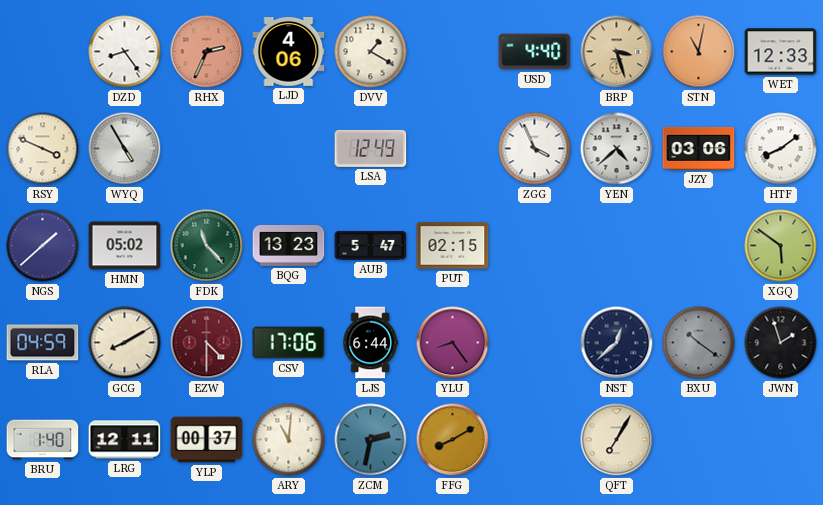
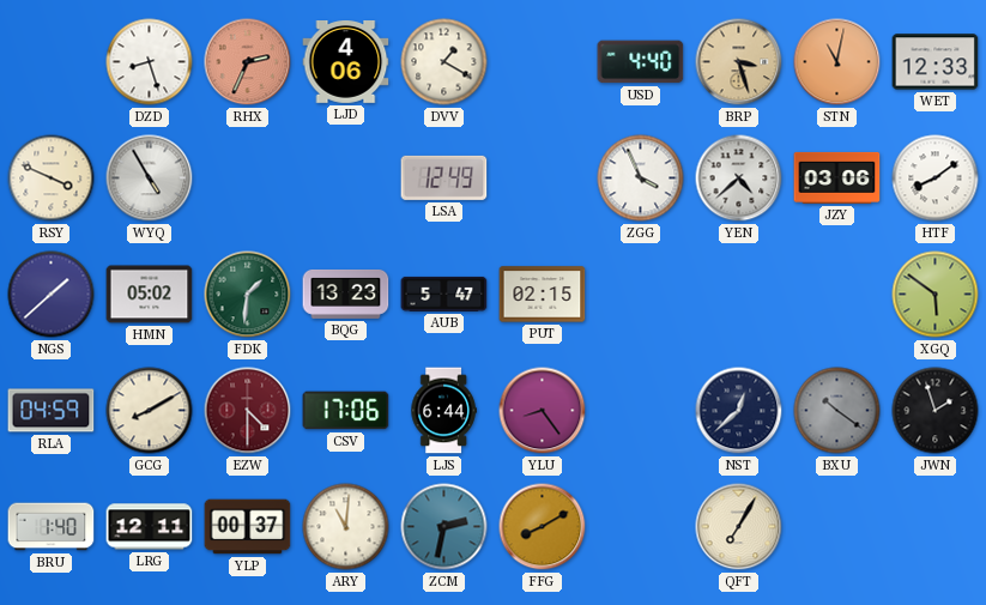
DZD: 8:24 -> 8:27
FDK: 11:23 -> 1:31
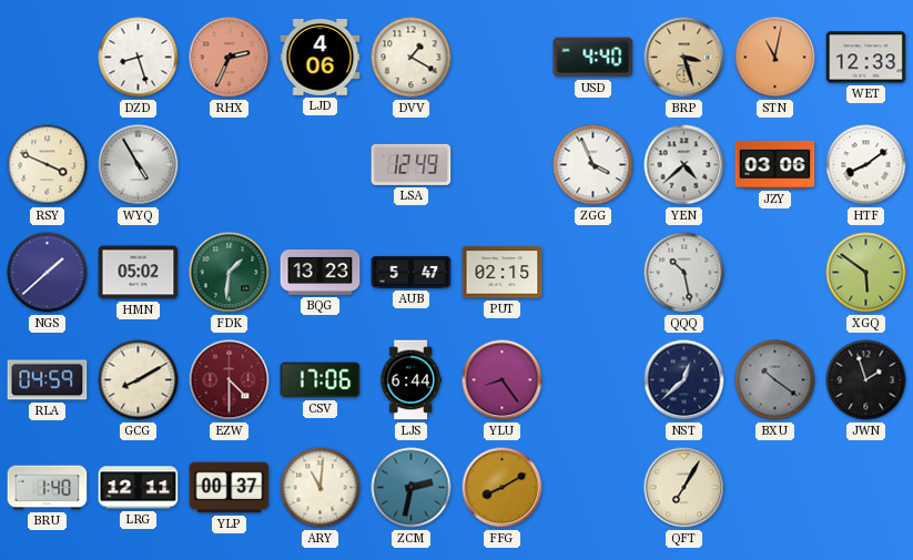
QQQ: none -> 10:28
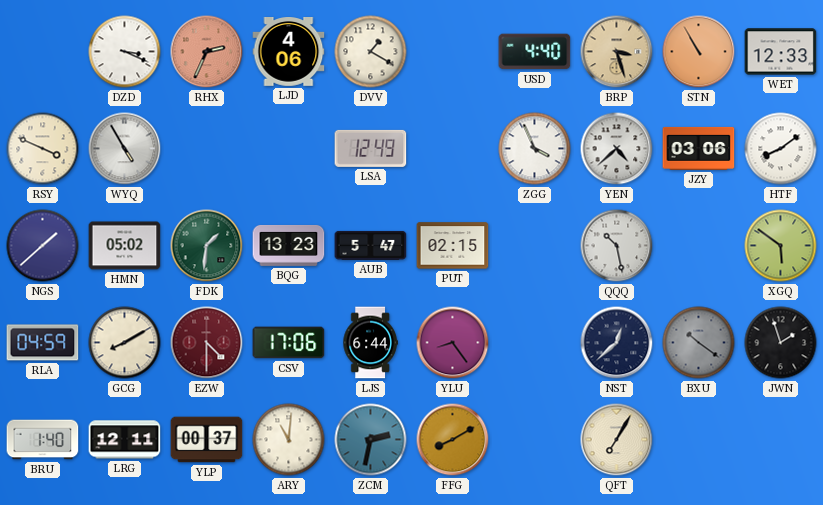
DZD: 8:27 -> 3:19
STN: 11:02 -> 10:55
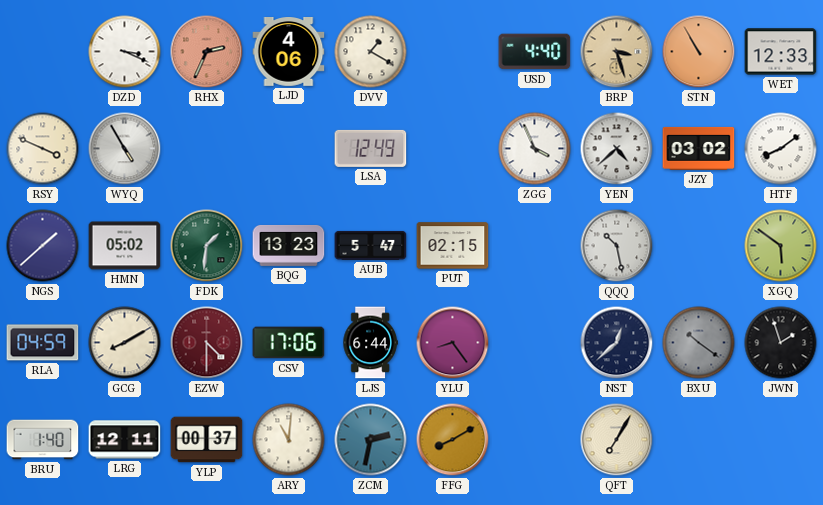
JZY: 03:06 -> 03:02
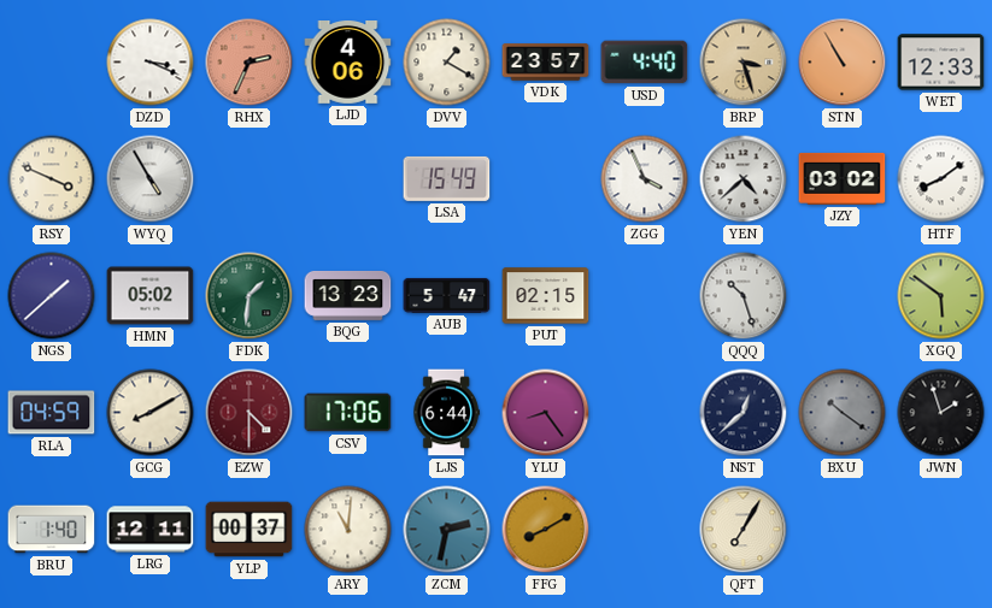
VDK: none -> 23:57
LSA: 12:49 -> 15:49
QQQ: 10:28 -> 10:27
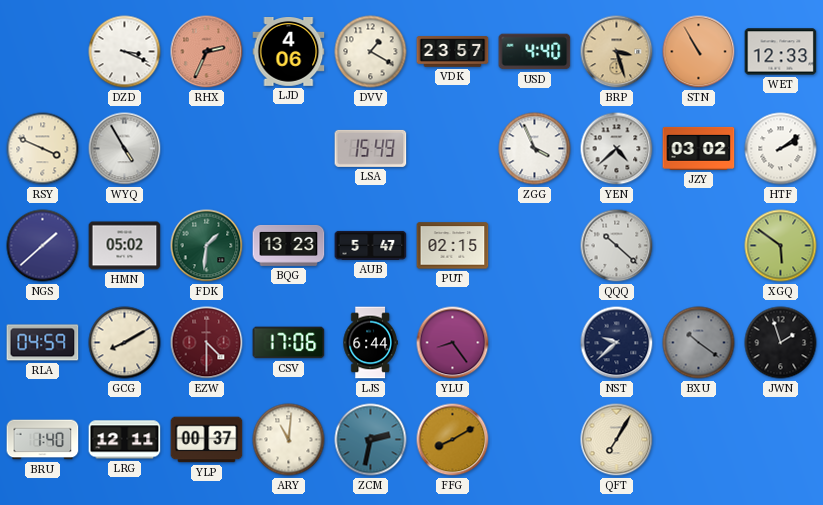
HTF: 8:09 -> 2:09
QQQ: 10:27 -> 10:22
NST: 12:38 -> 9:38
